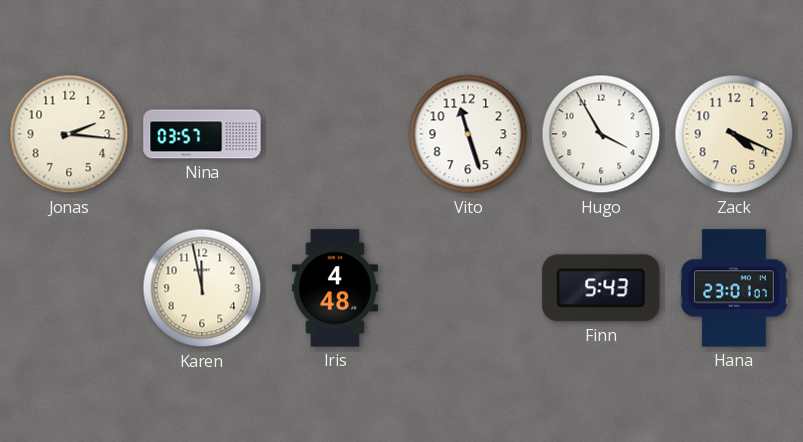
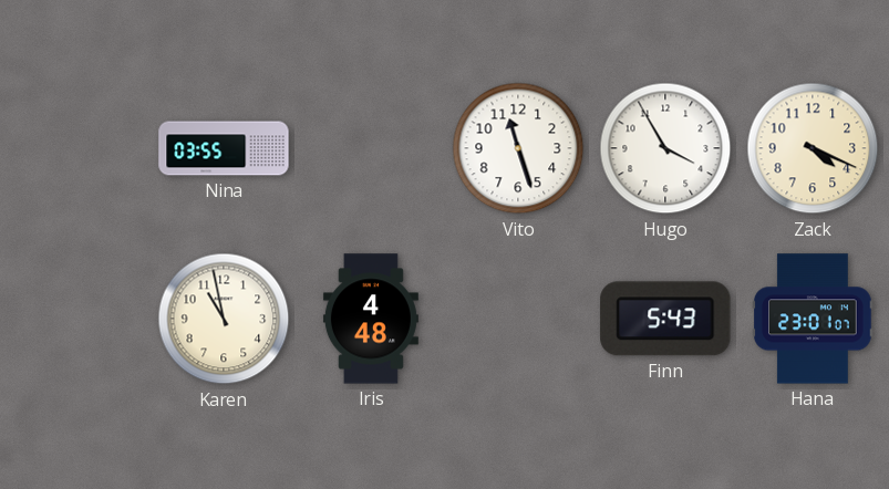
Jonas: 2:16 -> none
Nina: 03:57 -> 03:55
Karen: 11:58 -> 10:58
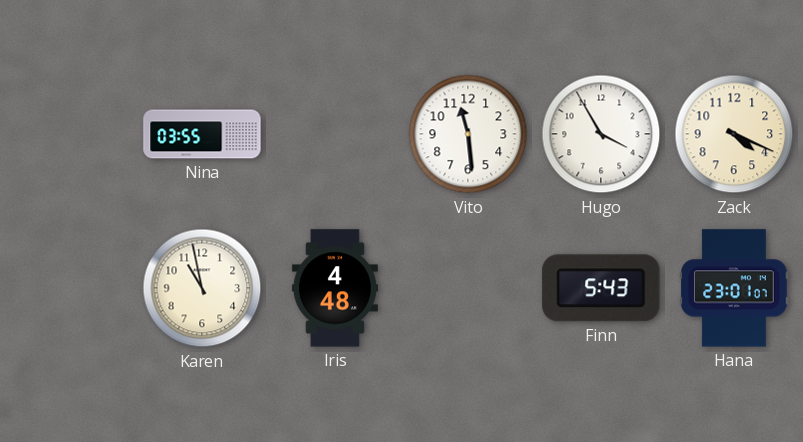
Vito: 11:27 -> 11:29
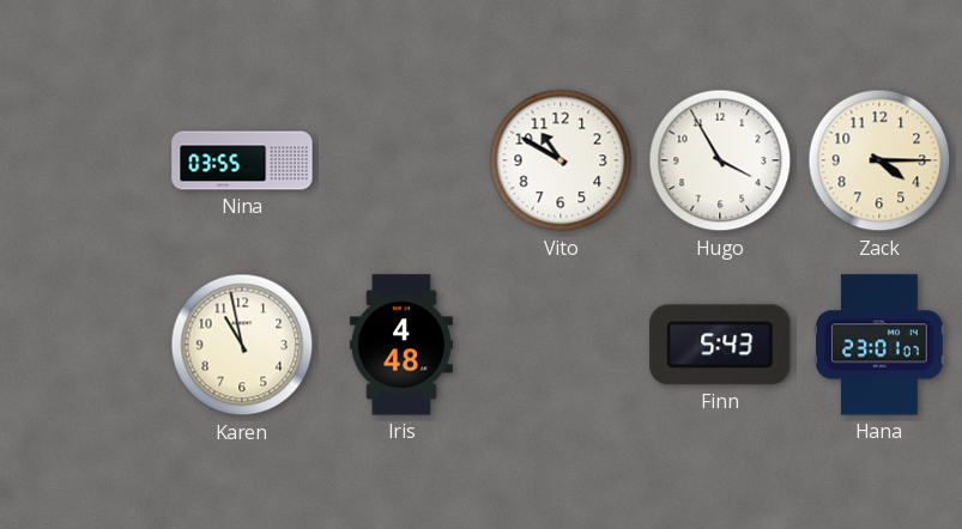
Vito: 11:29 -> 10:50
Zack: 4:19 -> 4:15
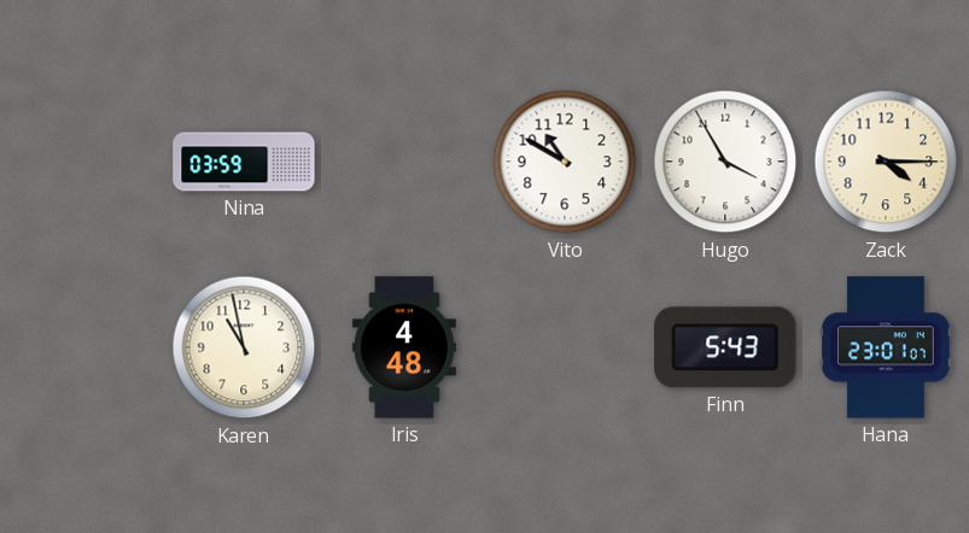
Nina: 03:55 -> 03:59
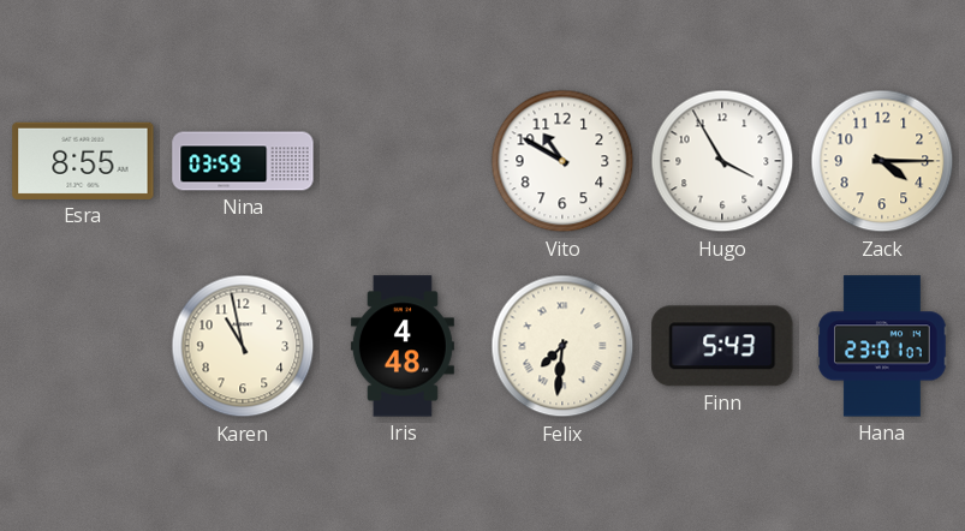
Esra: none -> 8:55
Felix: none -> 7:31
